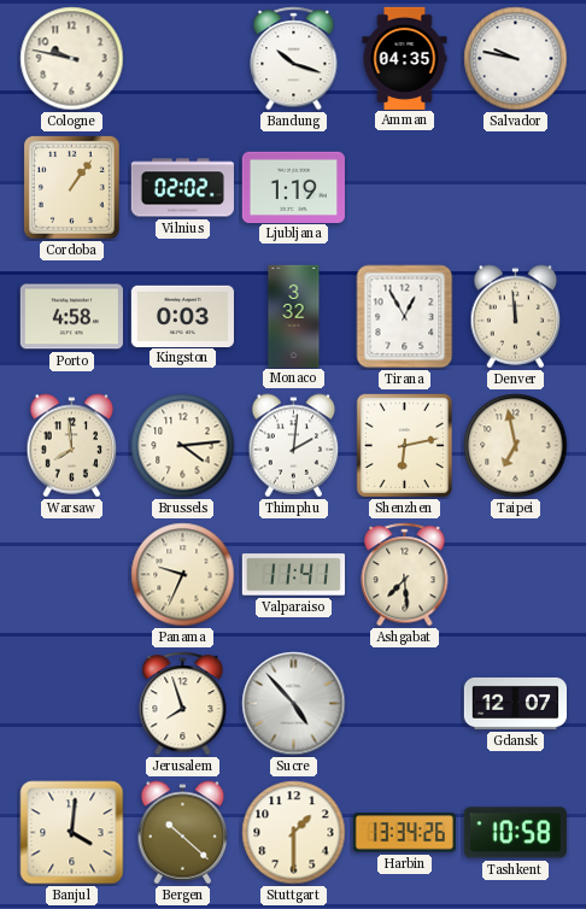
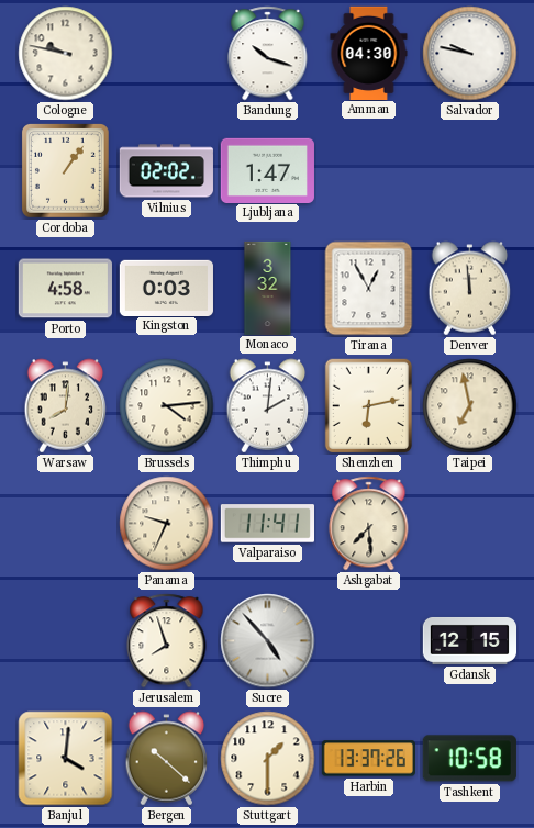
Amman: 04:35 -> 04:30
Ljubljana: 1:19 -> 1:47
Warsaw: 7:59 -> 8:01
Gdansk: 12:07 -> 12:15
Harbin: 13:34 -> 13:37
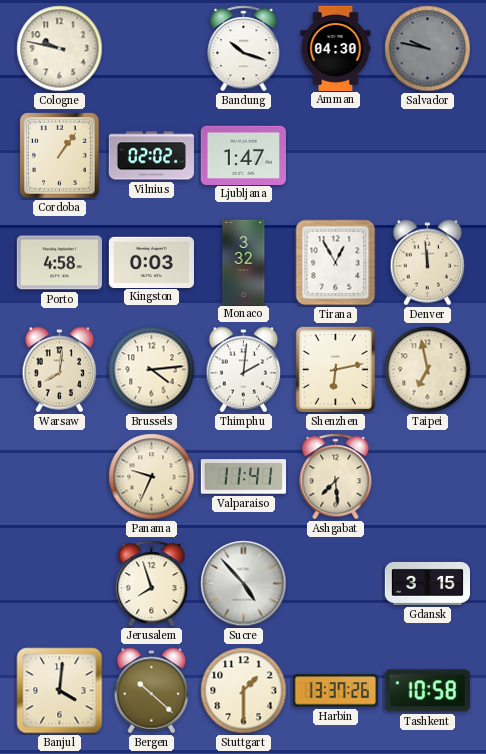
Salvador dial: white -> grey
Gdansk: 12:15 -> 3:15
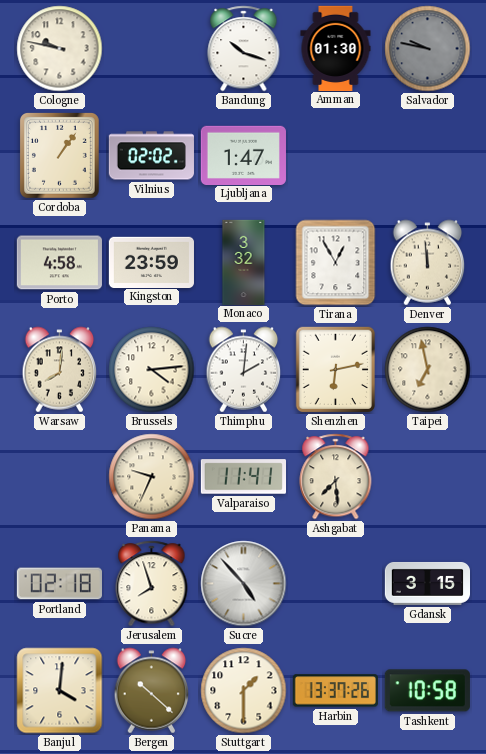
Amman: 04:30 -> 01:30
Kingston: 0:03 -> 23:59
Portland: none -> 02:18
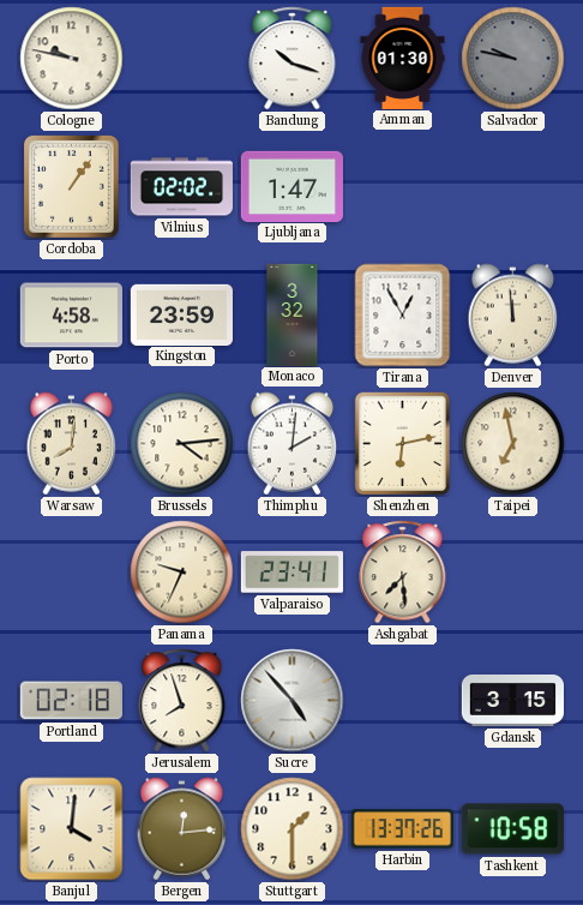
Valparaiso: 11:41 -> 23:41
Bergen: 10:22 -> 12:14
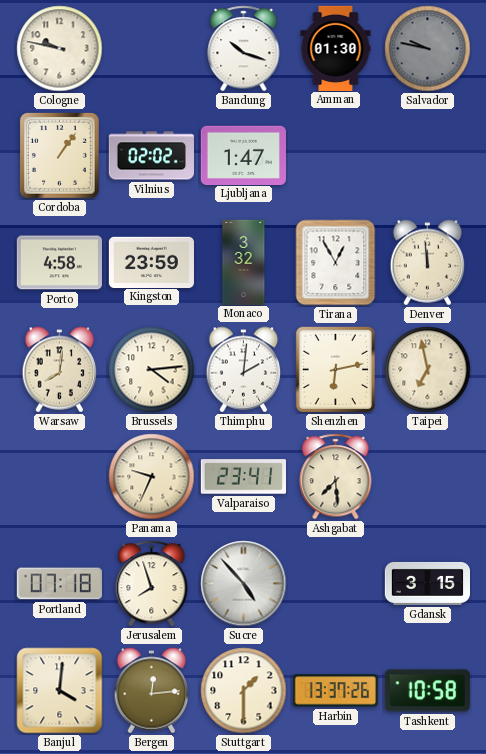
Portland: 02:18 -> 07:18
